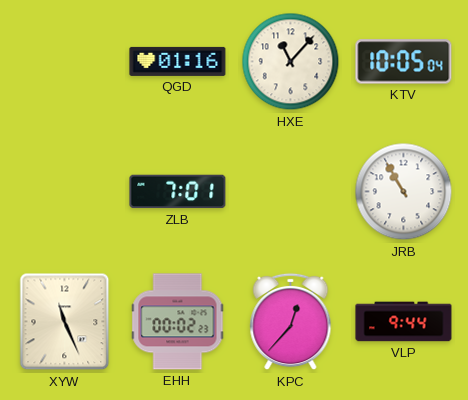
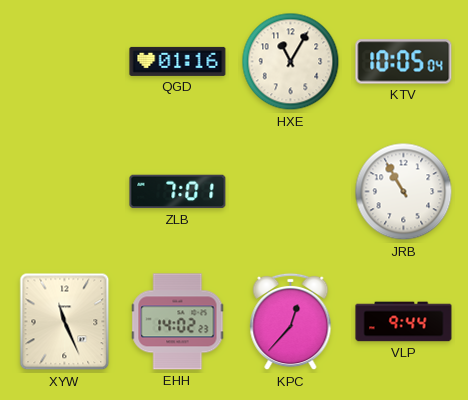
HXE: 11:07 -> 11:05
EHH: 00:02 -> 14:02
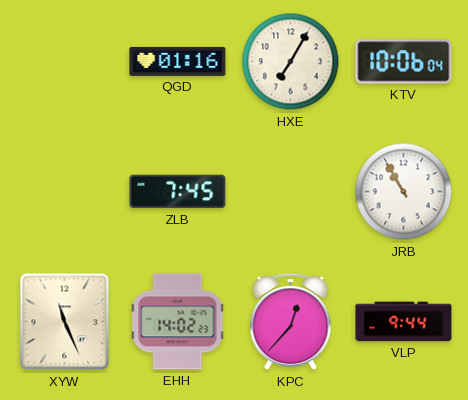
HXE: 11:05 -> 7:05
KTV: 10:05 -> 10:06
ZLB: 7:01 -> 7:45
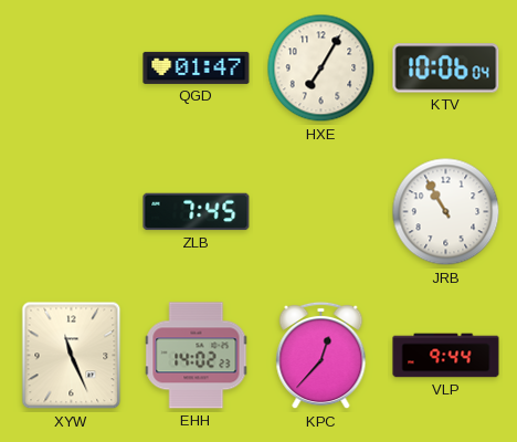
QGD: 01:16 -> 01:47
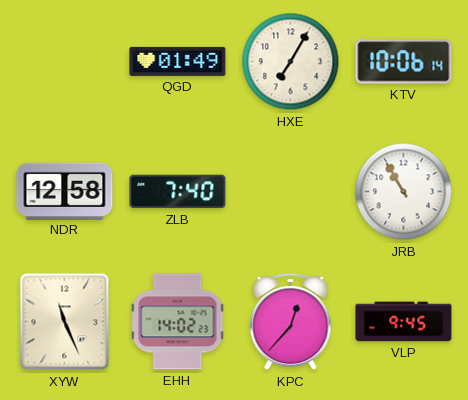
QGD: 01:47 -> 01:49
KTV: 10:06:04 -> 10:06:14
NDR: none -> 12:58
ZLB: 7:45 -> 7:40
VLP: 9:44 -> 9:45
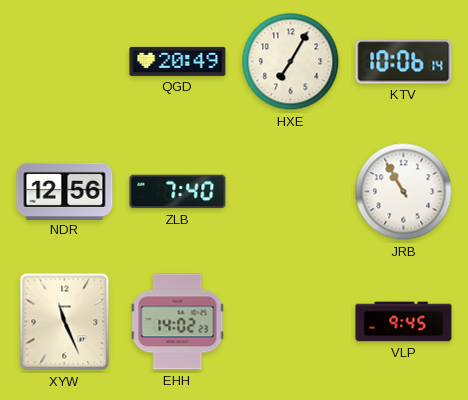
QGD: 01:49 -> 20:49
NDR: 12:58 -> 12:56
KPC: 12:37 -> none
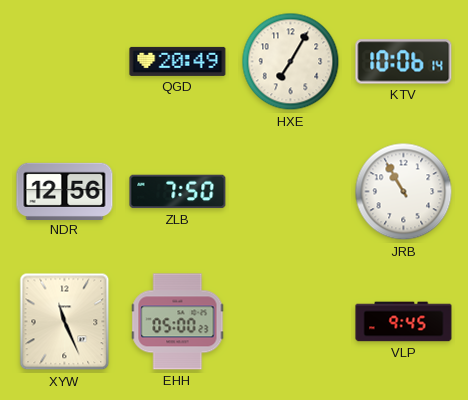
ZLB: 7:40 -> 7:50
EHH: 14:02 -> 05:00
